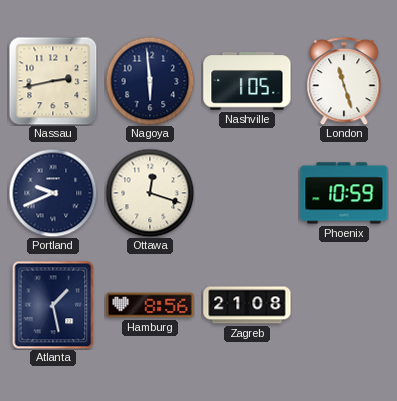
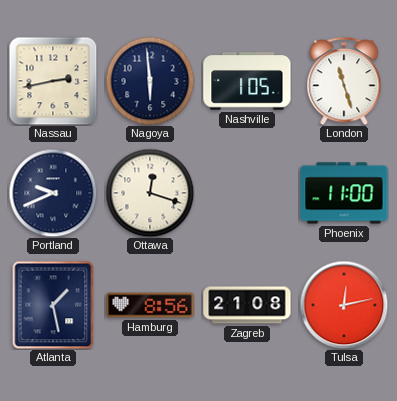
Phoenix: 10:59 -> 11:00
Tulsa: none -> 12:13
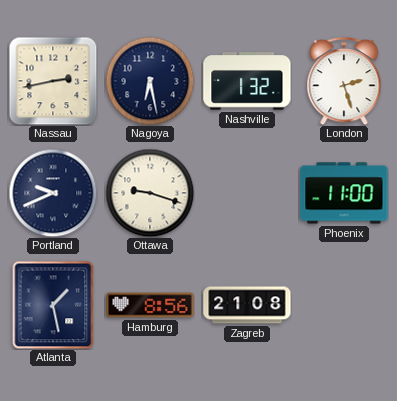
Nagoya: 5:59 -> 6:28
Nashville: 1:05 -> 1:32
London: 11:27 -> 2:27
Ottawa: 12:18 -> 9:18
Tulsa: 12:13 -> none
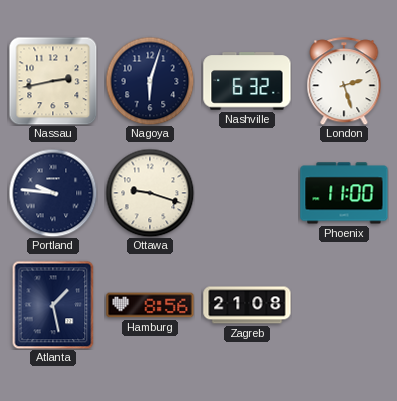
Nagoya: 6:28 -> 6:03
Nashville: 1:32 -> 6:32
Portland: 9:41 -> 9:46
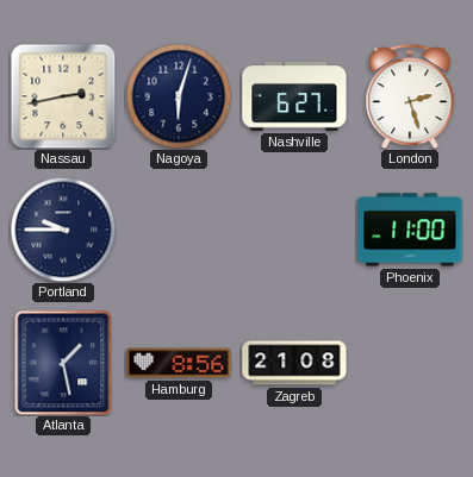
Nashville: 6:32 -> 6:27
Portland: 9:46 -> 9:45
Ottawa: 9:18 -> none
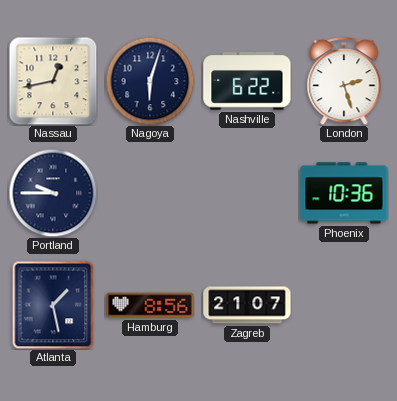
Nassau: 2:43 -> 12:43
Nashville: 6:27 -> 6:22
Phoenix: 11:00 -> 10:36
Zagreb: 21:08 -> 21:07
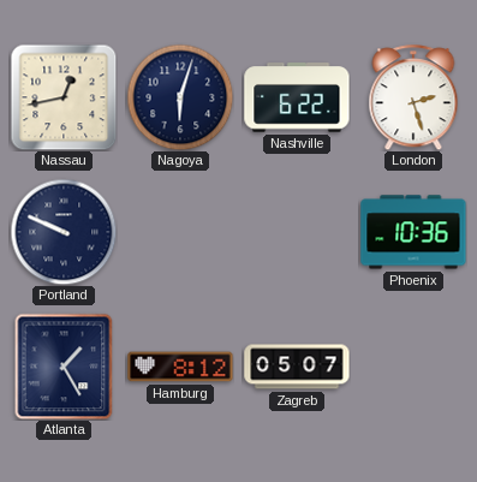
Portland: 9:45 -> 9:49
Atlanta: 1:28 -> 1:25
Hamburg: 8:56 -> 8:12
Zagreb: 21:07 -> 05:07
